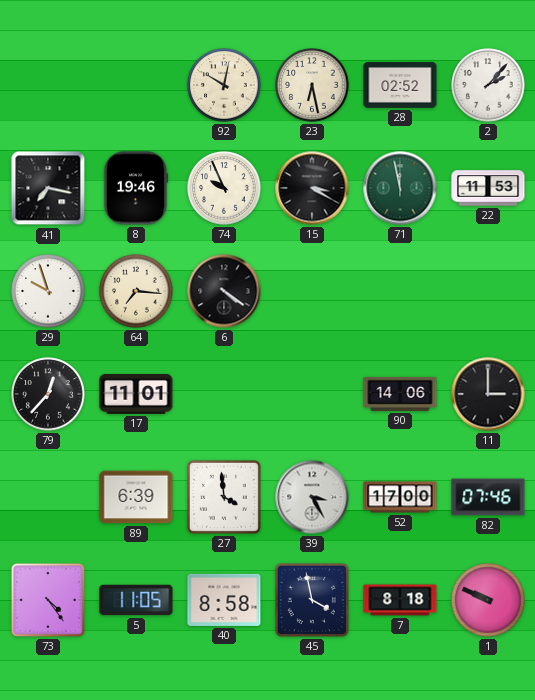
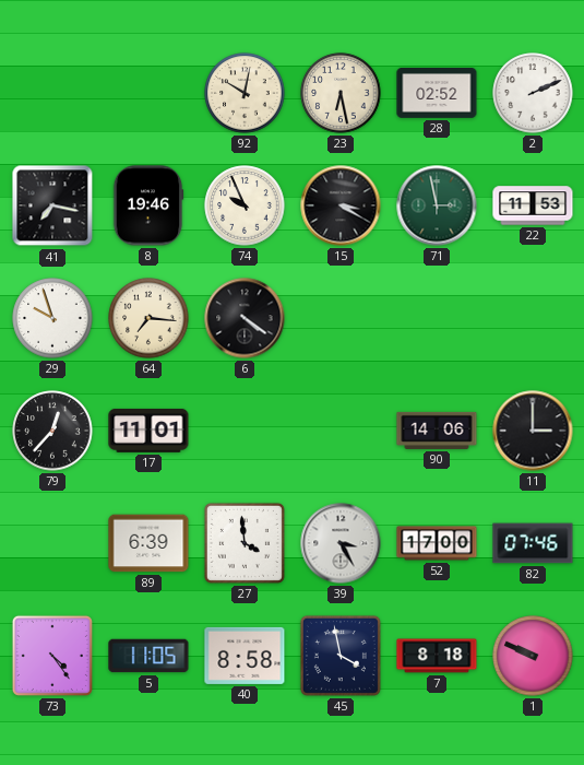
2: 2:07 -> 2:11
71: 11:58 -> 2:58
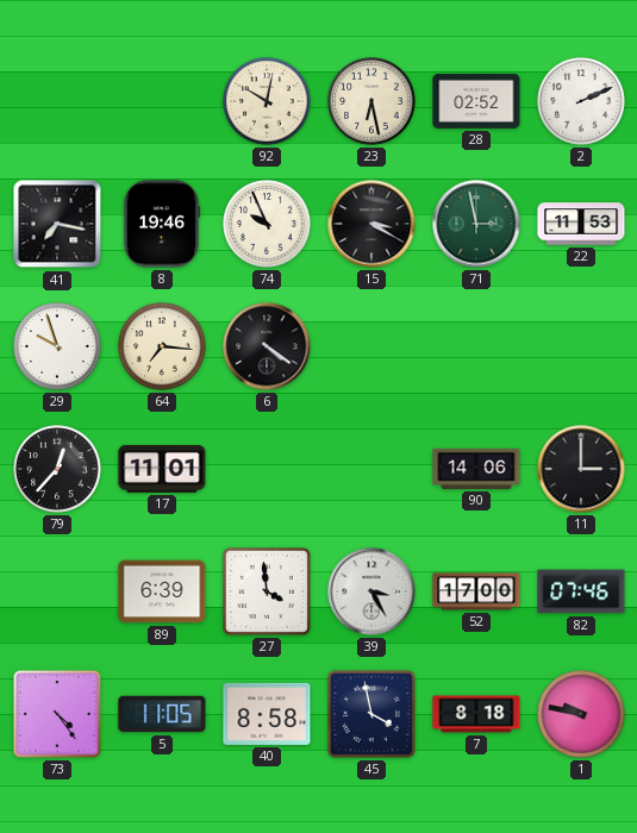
1: 9:49 -> 9:47
